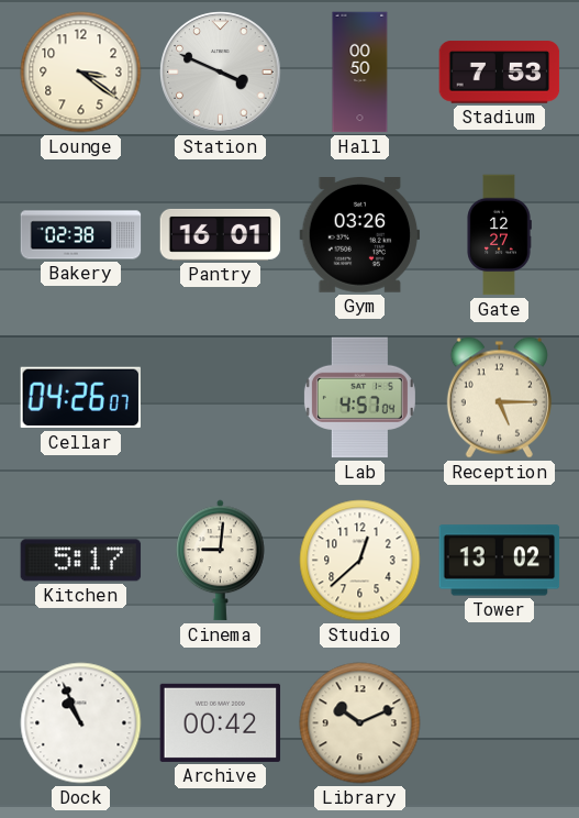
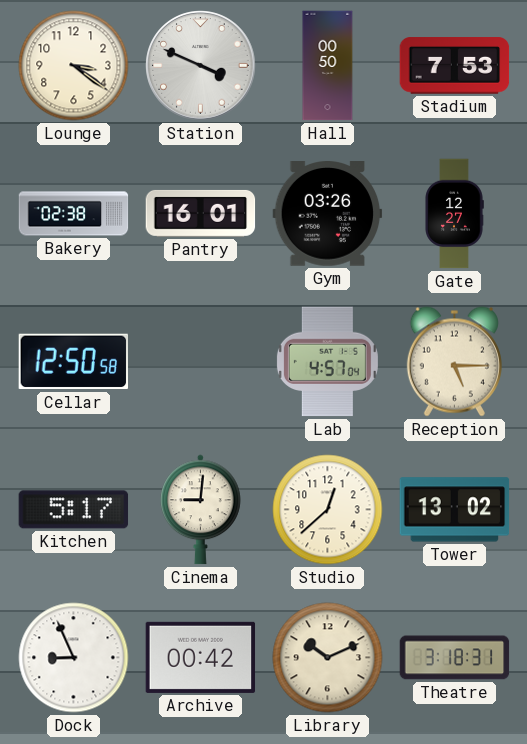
Cellar: 04:26 -> 12:50
Dock: 10:56 -> 8:56
Theatre: none -> 3:18
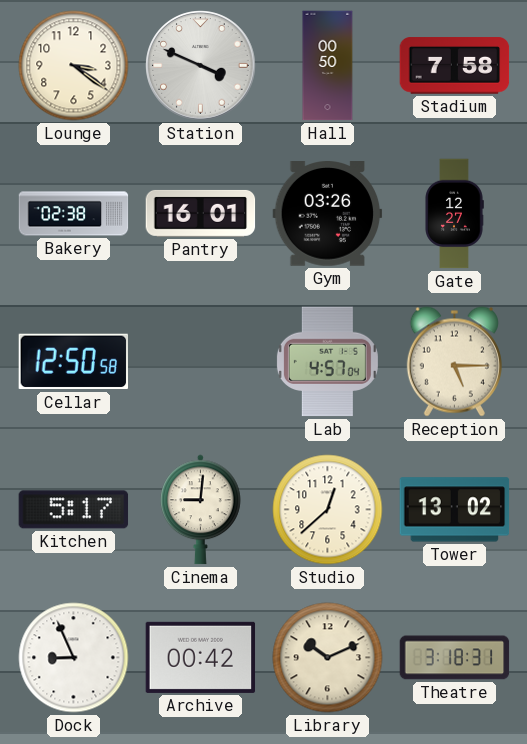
Stadium: 7:53 -> 7:58
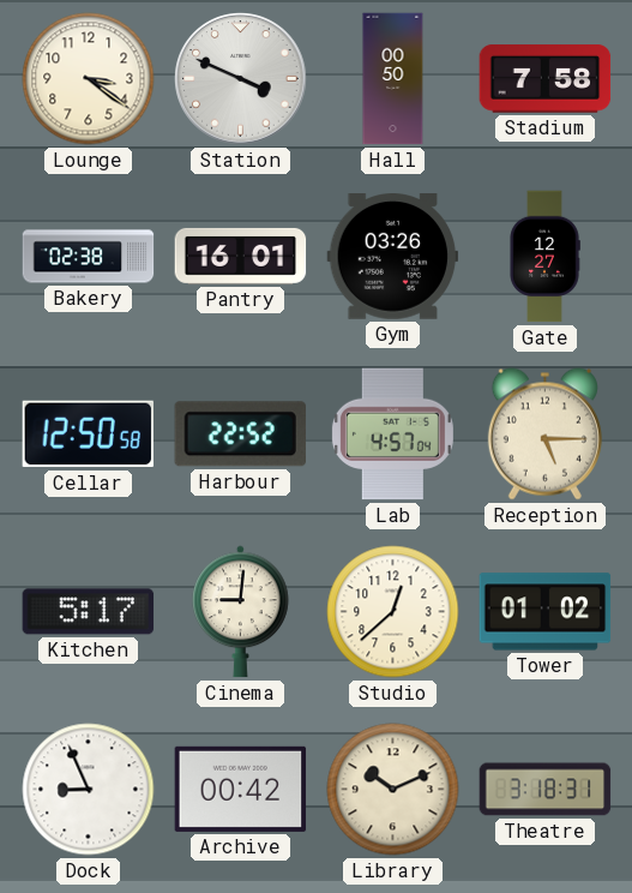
Harbour: none -> 22:52
Tower: 13:02 -> 01:02
